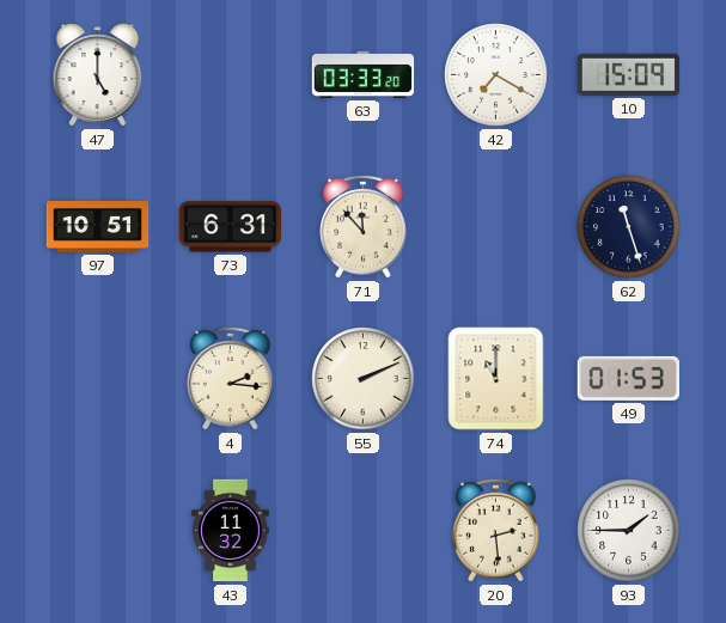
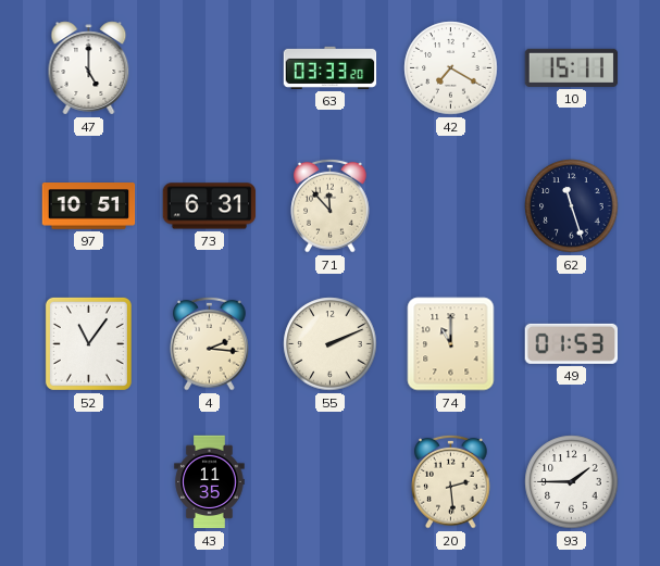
10: 15:09 -> 15:11
52: none -> 11:06
43: 11:32 -> 11:35
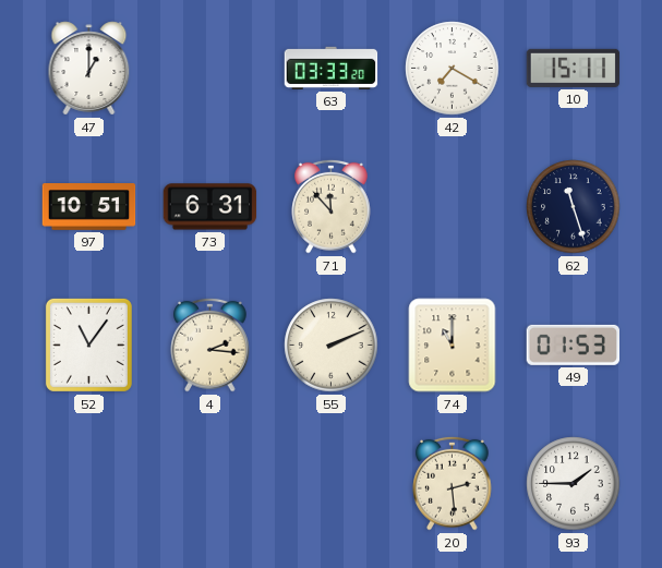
47: 5:00 -> 1:00
43: 11:35 -> none
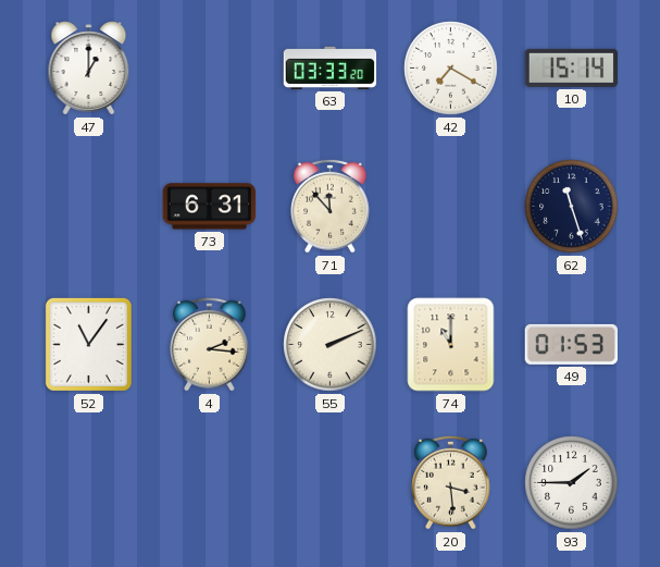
10: 15:11 -> 15:14
97: 10:51 -> none
20: 2:29 -> 3:29
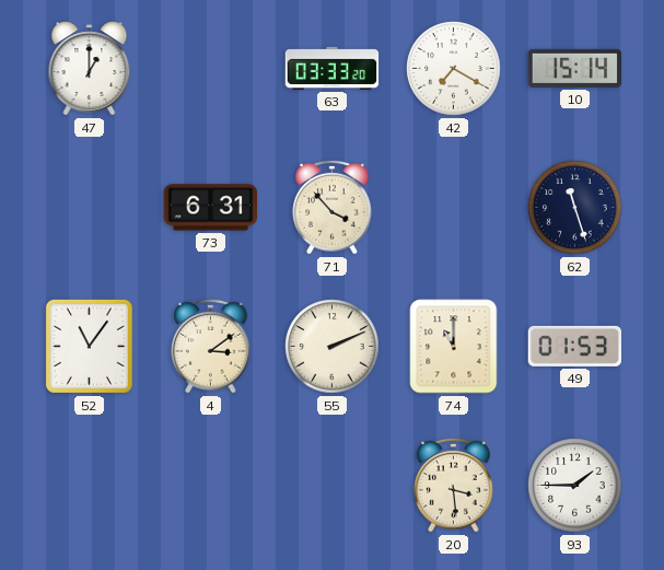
71: 11:53 -> 3:53
4: 2:16 -> 3:09
